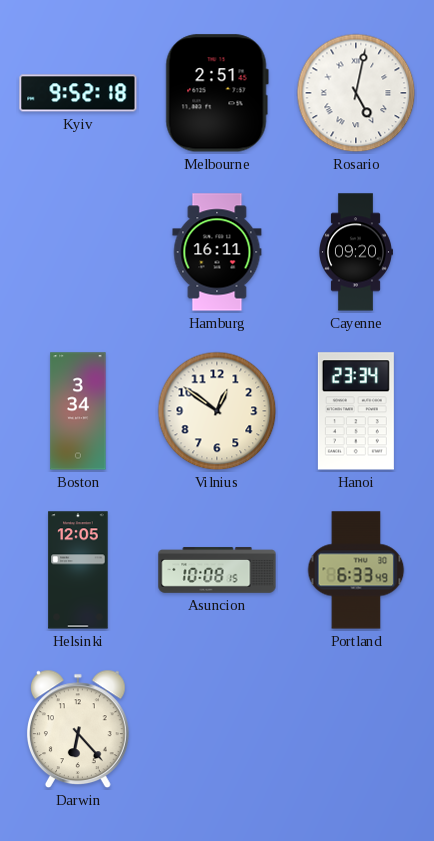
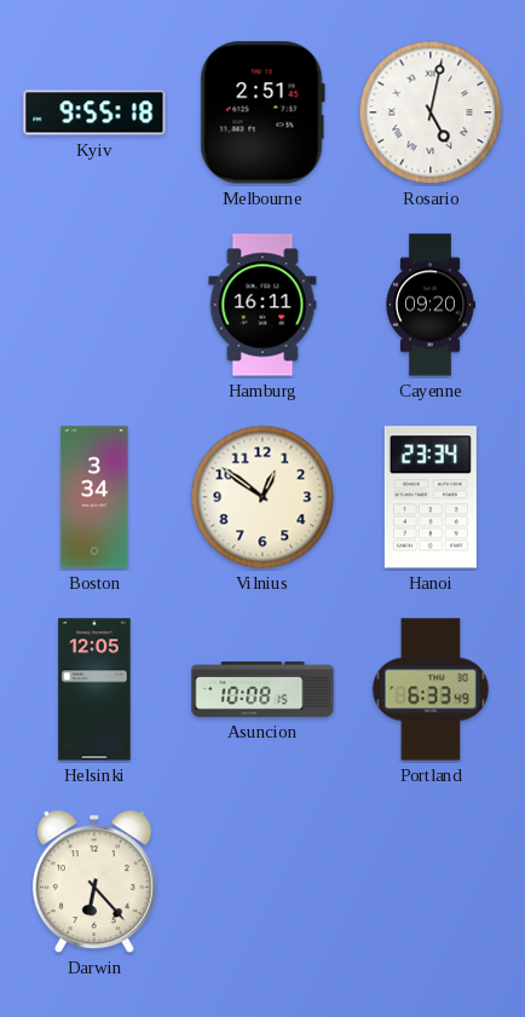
Kyiv: 9:52 -> 9:55
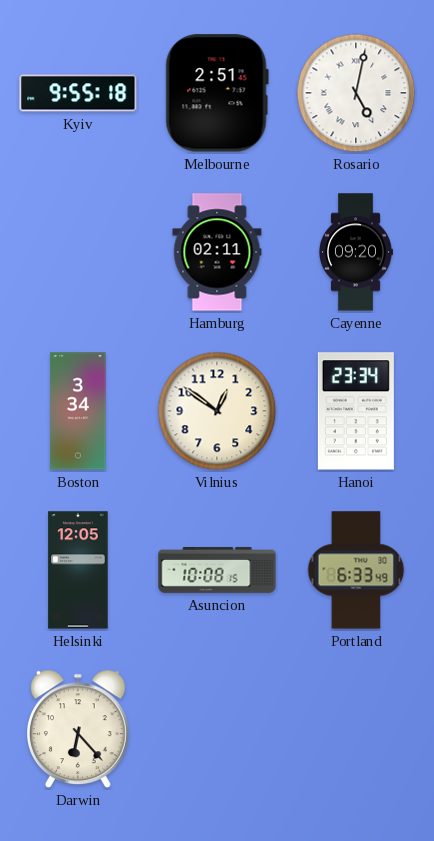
Hamburg: 16:11 -> 02:11
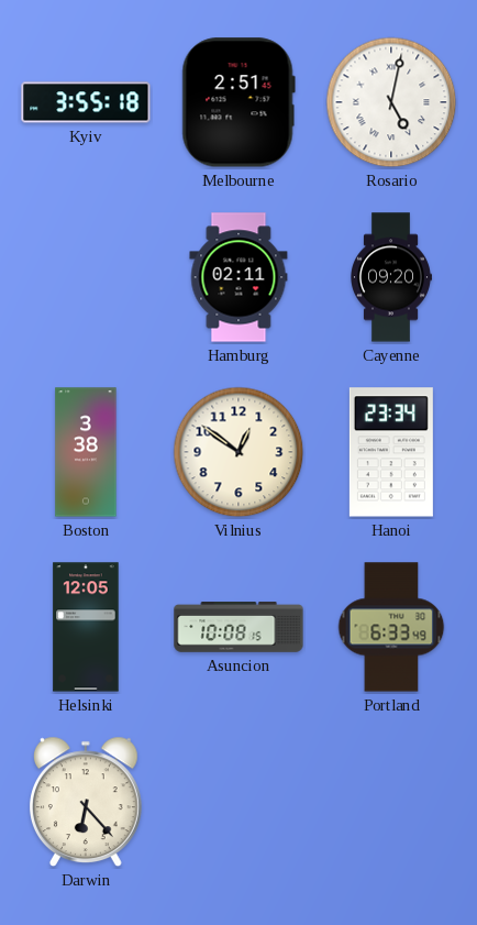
Kyiv: 9:55 -> 3:55
Boston: 3:34 -> 3:38
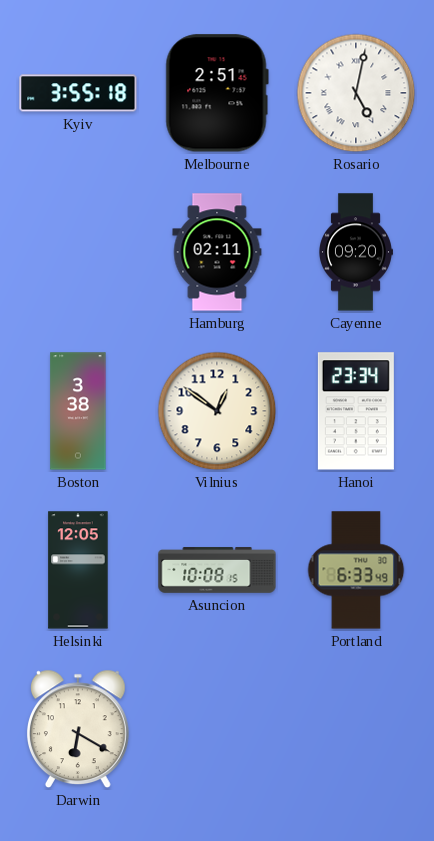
Darwin: 6:23 -> 6:20
